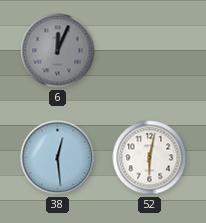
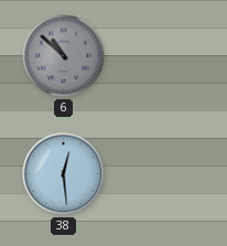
6: 12:04 -> 10:52
52: 6:02 -> none
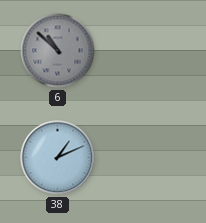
38: 12:29 -> 1:11
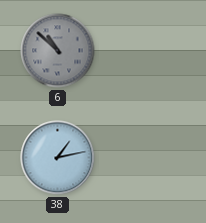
38: 1:11 -> 1:13
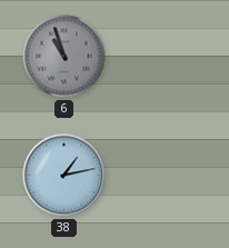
6: 10:52 -> 10:57
